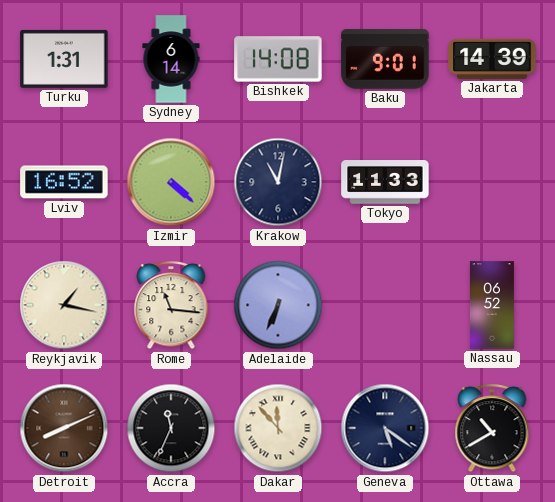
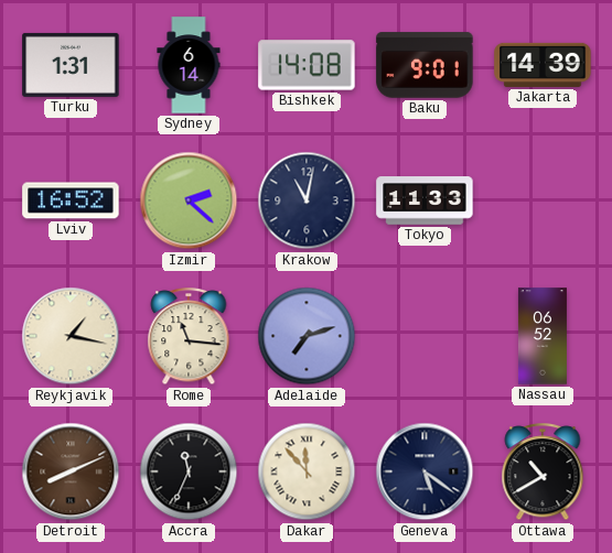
Izmir: 4:22 -> 2:22
Adelaide: 6:34 -> 7:12
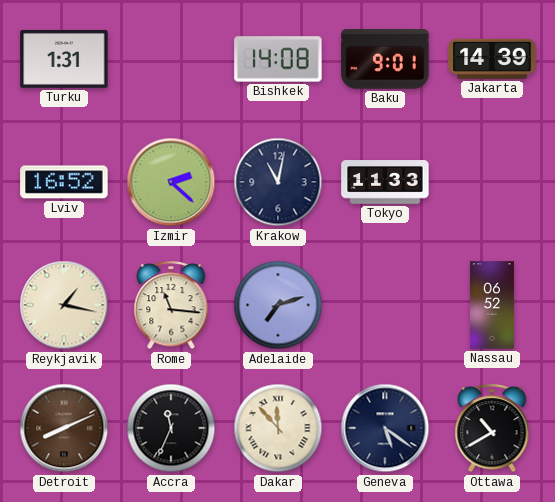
Sydney: 6:14 -> none
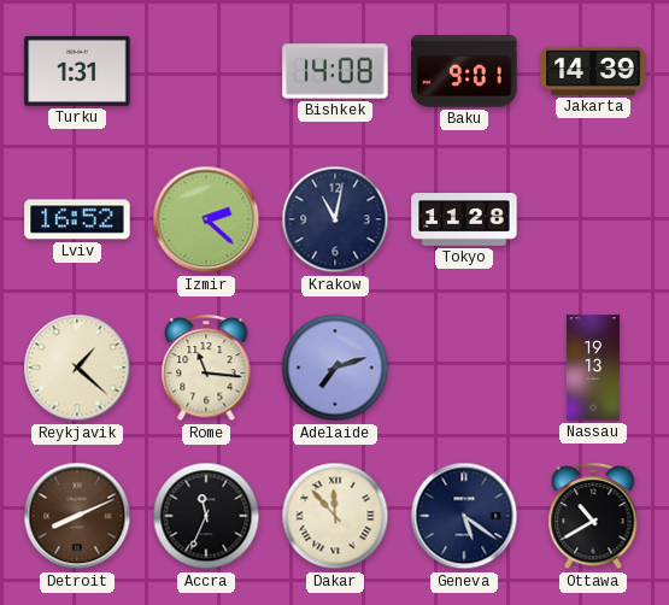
Tokyo: 11:33 -> 11:28
Reykjavik: 1:17 -> 1:22
Nassau: 06:52 -> 19:13
